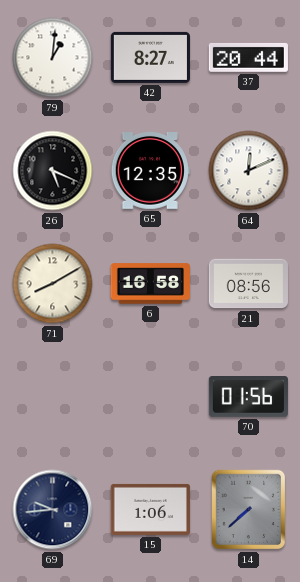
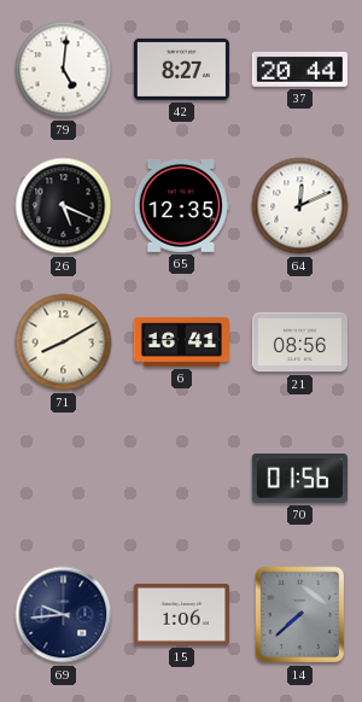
79: 1:01 -> 5:01
6: 16:58 -> 16:41
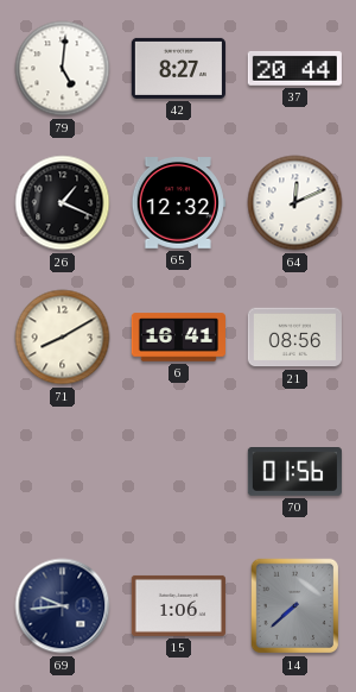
26: 5:19 -> 1:19
65: 12:35 -> 12:32
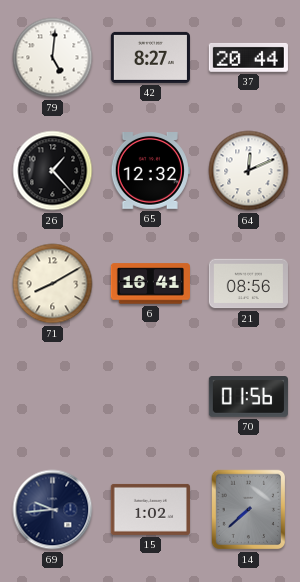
26: 1:19 -> 1:23
15: 1:06 -> 1:02
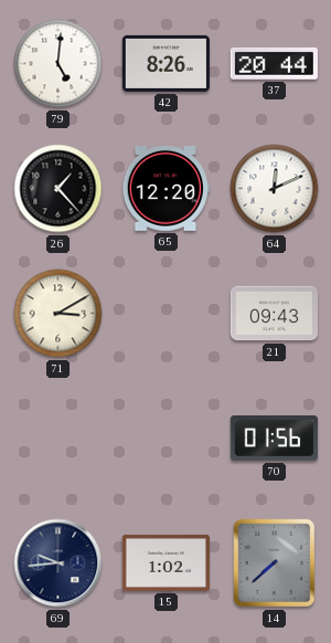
42: 8:27 -> 8:26
65: 12:32 -> 12:20
71: 8:10 -> 3:10
6: 16:41 -> none
21: 08:56 -> 09:43
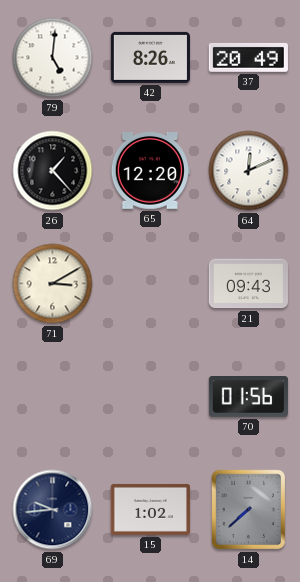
37: 20:44 -> 20:49
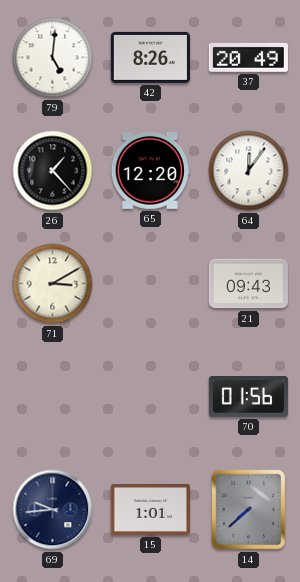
64: 12:11 -> 12:06
15: 1:02 -> 1:01
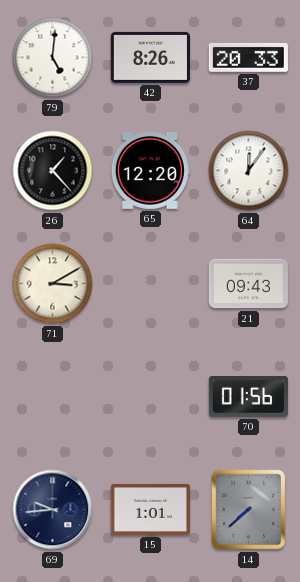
37: 20:49 -> 20:33
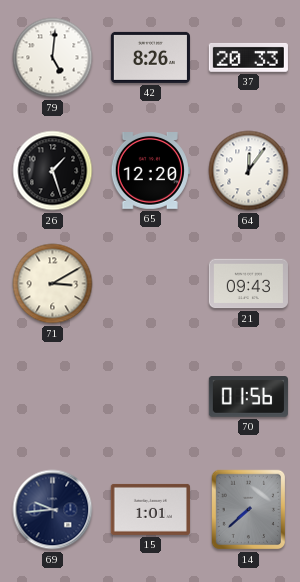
26: 1:23 -> 1:27
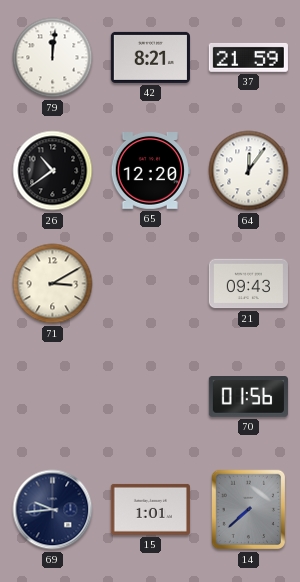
79: 5:01 -> 12:01
42: 8:26 -> 8:21
37: 20:33 -> 21:59
26: 1:27 -> 10:39
